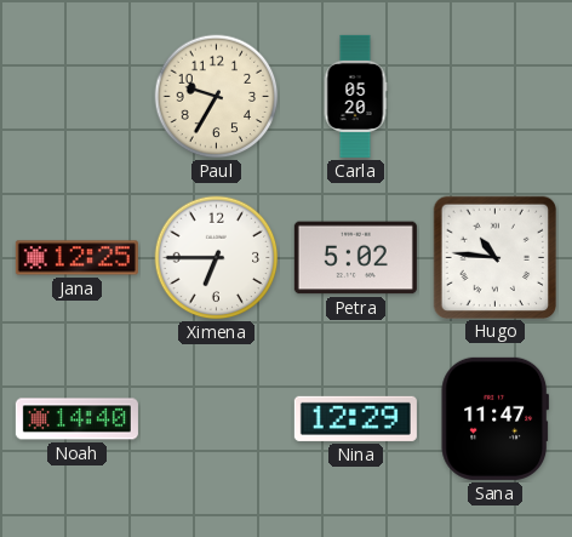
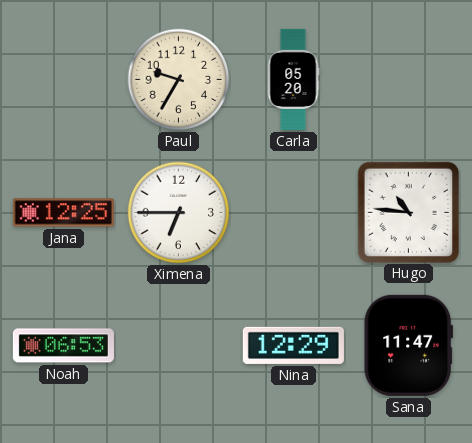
Petra: 5:02 -> none
Noah: 14:40 -> 06:53
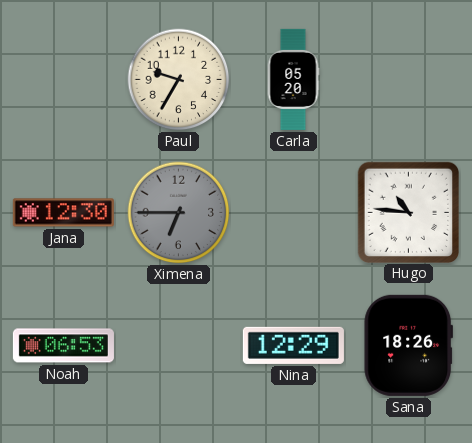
Jana: 12:25 -> 12:30
Ximena dial: white -> grey
Sana: 11:47 -> 18:26
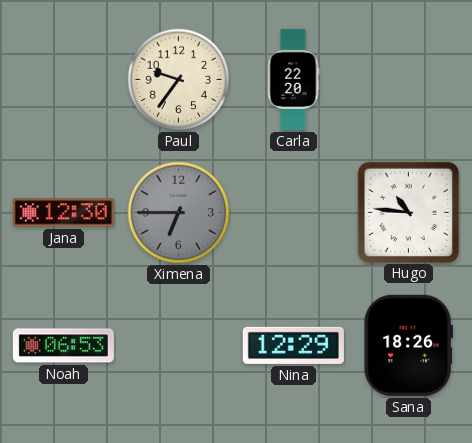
Paul: 9:35 -> 9:36
Carla: 05:20 -> 22:20
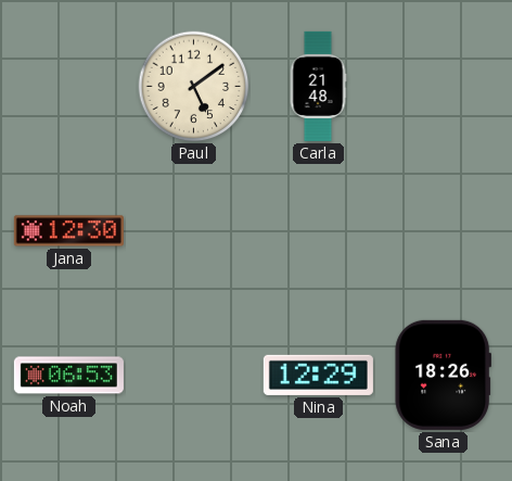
Paul: 9:36 -> 5:09
Carla: 22:20 -> 21:48
Ximena: 6:45 -> none
Hugo: 10:46 -> none
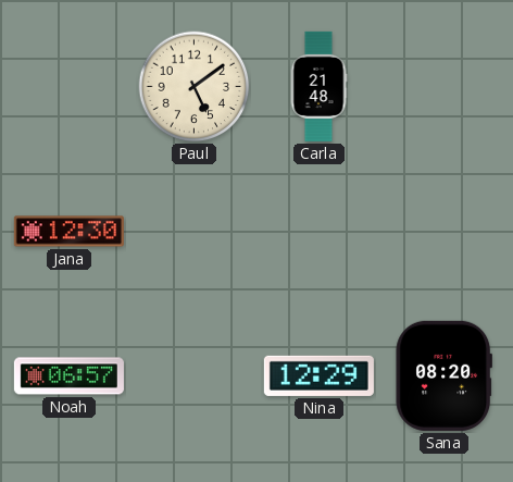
Noah: 06:53 -> 06:57
Sana: 18:26 -> 08:20
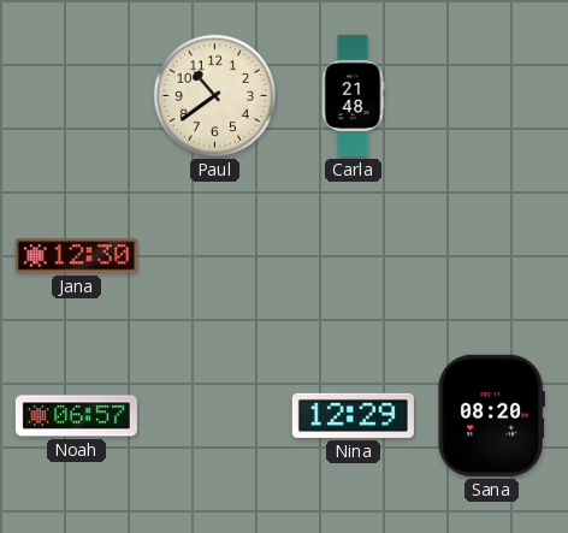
Paul: 5:09 -> 10:39
